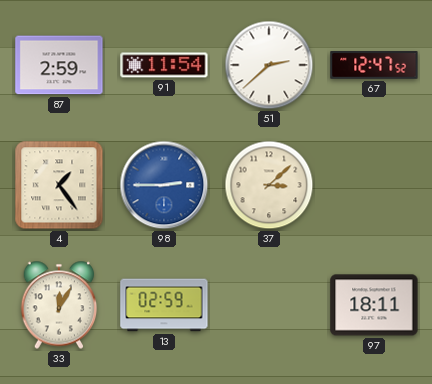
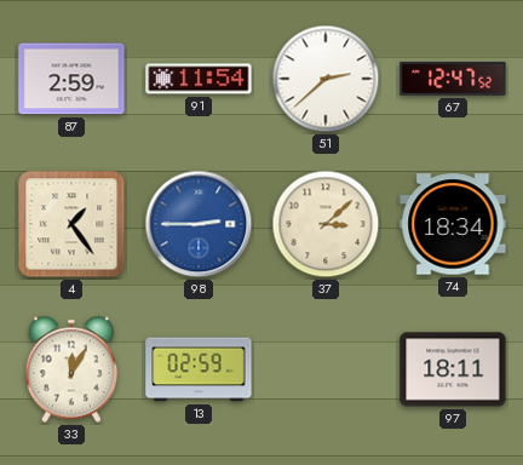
74: none -> 18:34
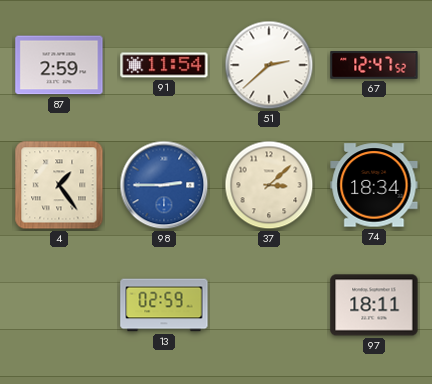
33: 12:05 -> none
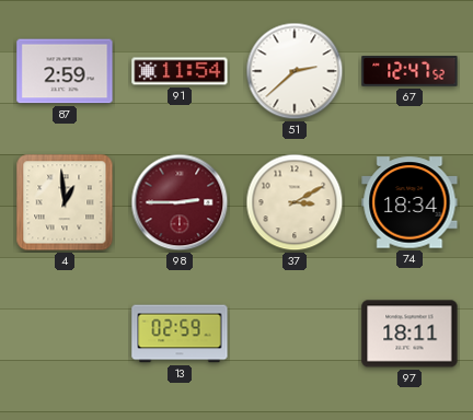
4: 1:24 -> 12:59
98 dial: blue -> burgundy
37: 3:08 -> 3:10
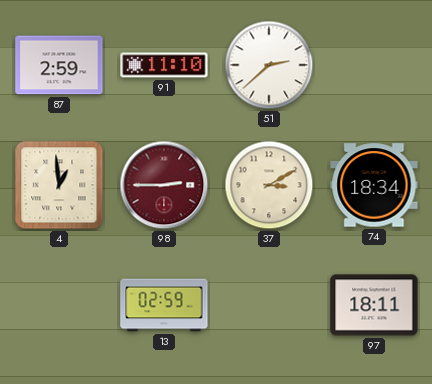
91: 11:54 -> 11:10
67: 12:47 -> none
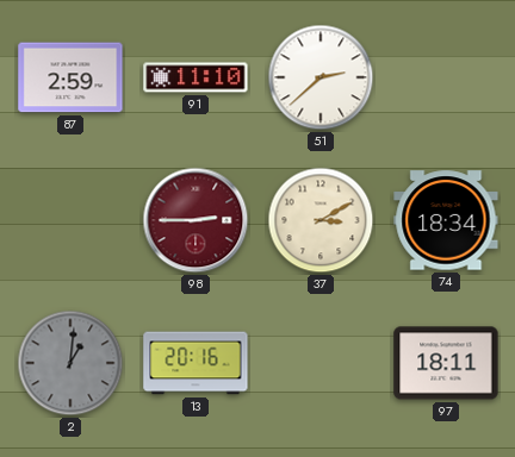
4: 12:59 -> none
2: none -> 1:01
13: 02:59 -> 20:16
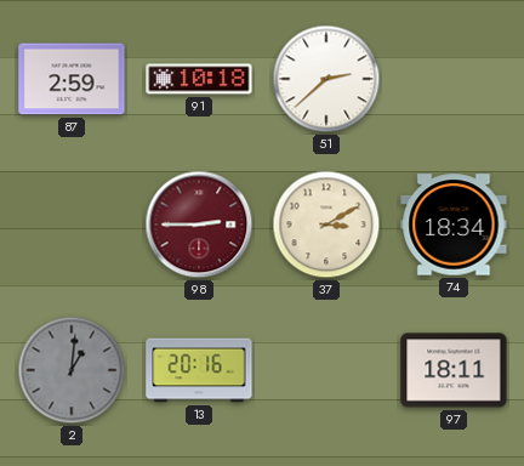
91: 11:10 -> 10:18
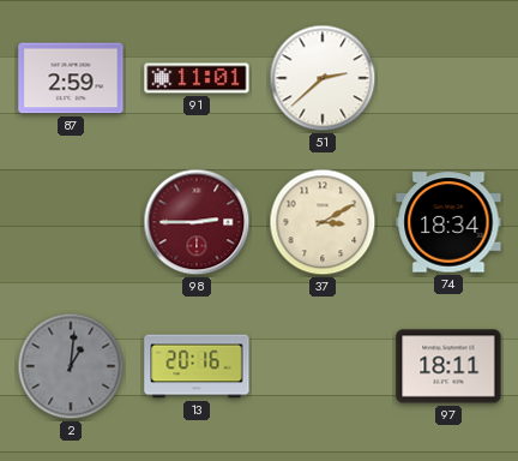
91: 10:18 -> 11:01
